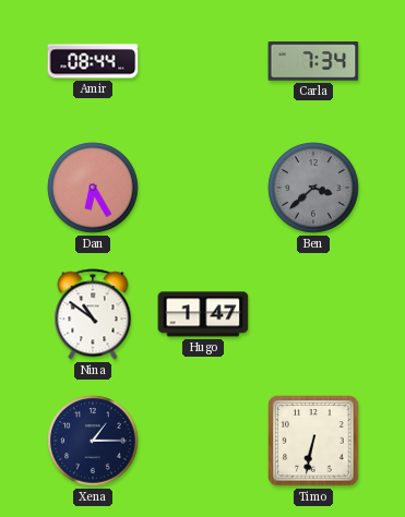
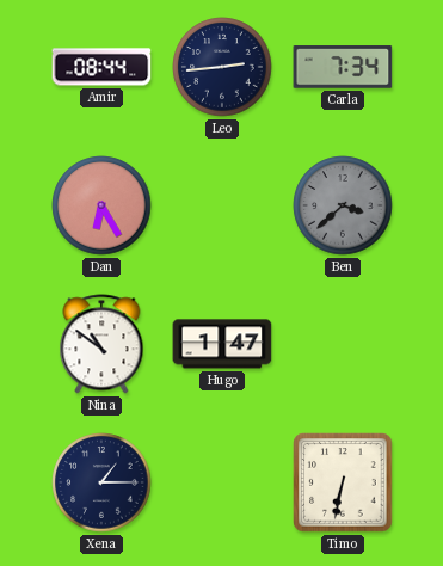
Leo: none -> 2:44
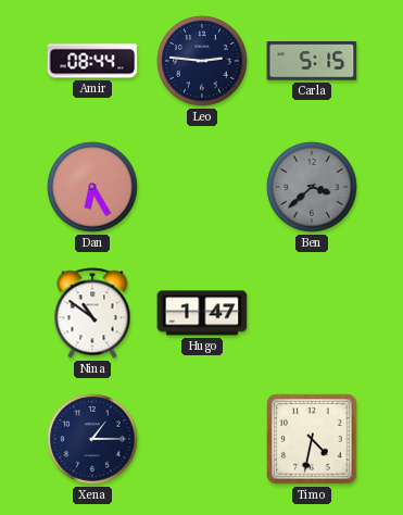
Leo: 2:44 -> 2:46
Carla: 7:34 -> 5:15
Timo: 6:32 -> 4:32
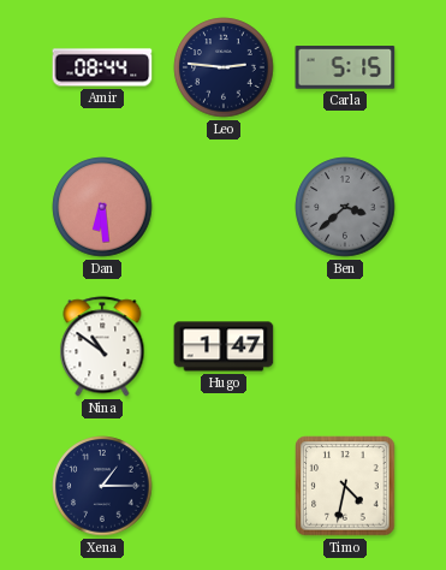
Dan: 6:25 -> 6:29
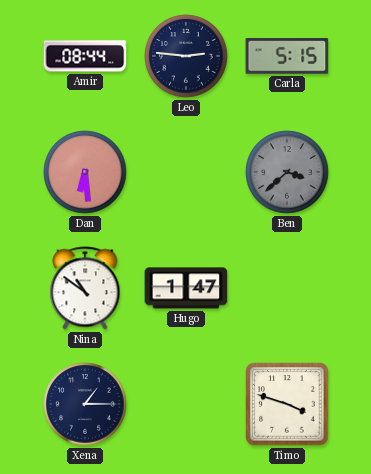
Timo: 4:32 -> 3:48
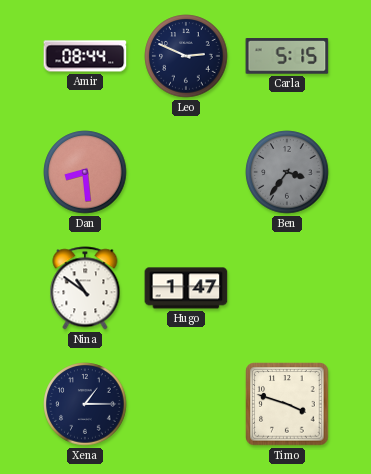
Leo: 2:46 -> 2:49
Dan: 6:29 -> 8:29
Ben: 3:38 -> 3:36
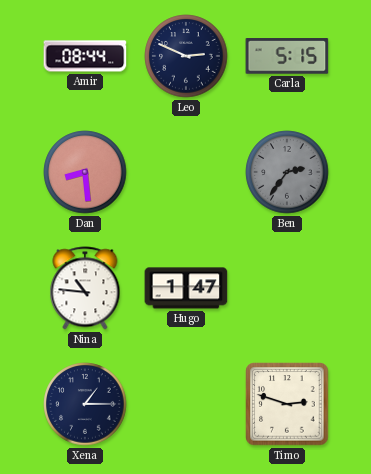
Ben: 3:36 -> 2:36
Nina: 10:51 -> 10:46
Timo: 3:48 -> 2:48
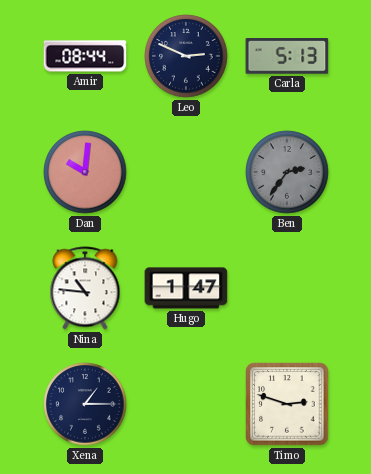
Carla: 5:15 -> 5:13
Dan: 8:29 -> 10:01
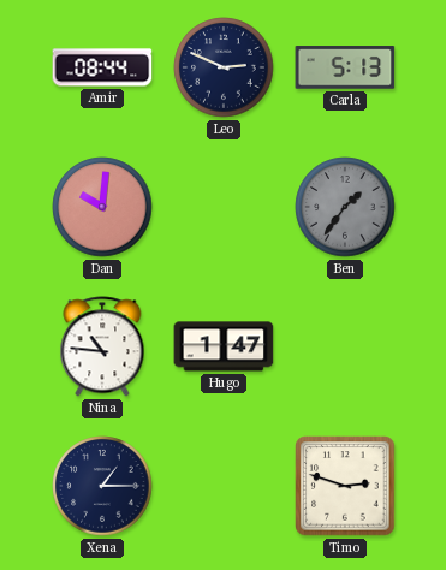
Ben: 2:36 -> 1:36
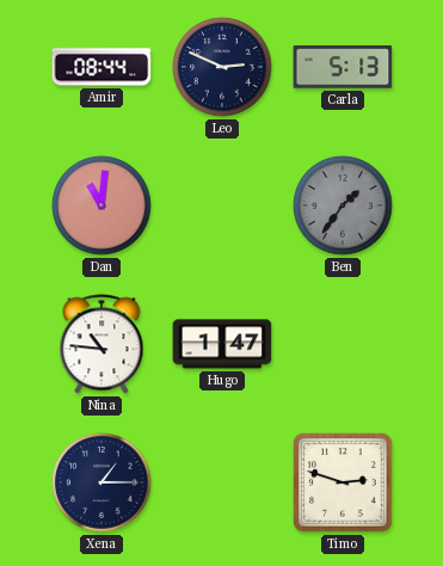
Dan: 10:01 -> 11:01
